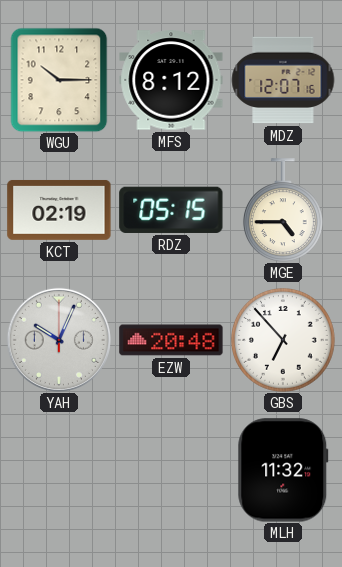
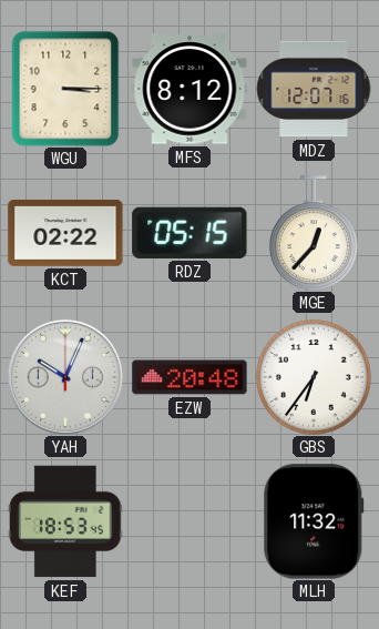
WGU: 10:15 -> 3:15
KCT: 02:19 -> 02:22
MGE: 4:45 -> 12:37
GBS: 6:53 -> 6:36
KEF: none -> 18:53
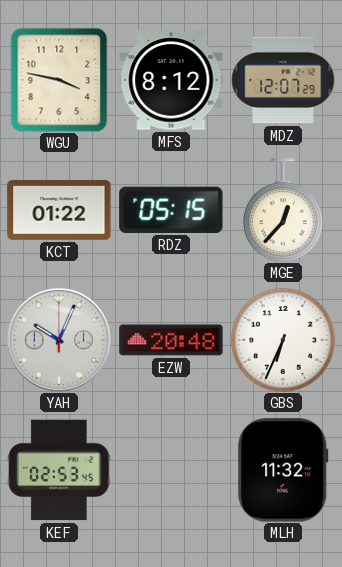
WGU: 3:15 -> 3:47
MDZ: 12:07:16 -> 12:07:29
KCT: 02:22 -> 01:22
GBS: 6:36 -> 6:34
KEF: 18:53 -> 02:53
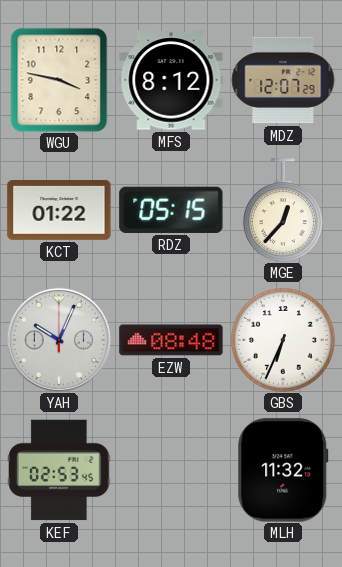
EZW: 20:48 -> 08:48
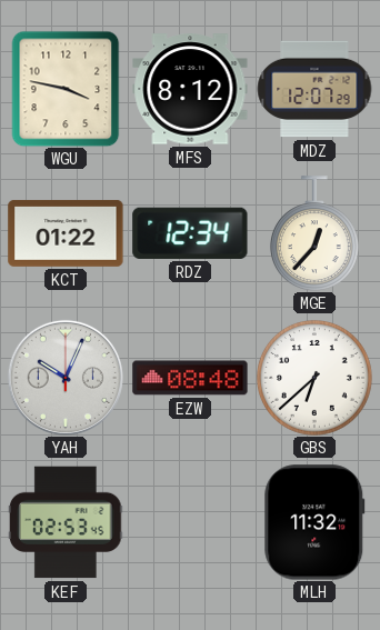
RDZ: 05:15 -> 12:34
GBS: 6:34 -> 6:38
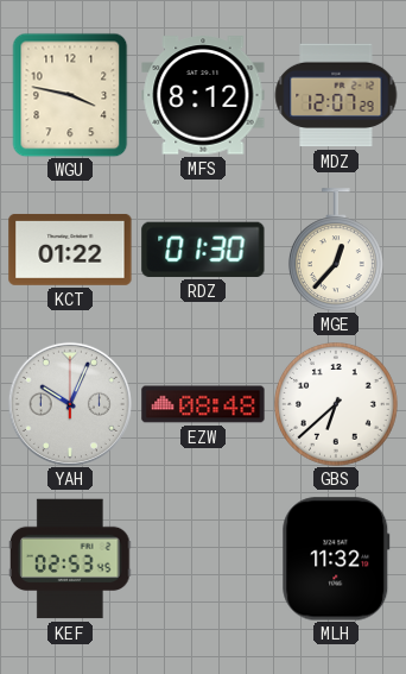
RDZ: 12:34 -> 01:30
